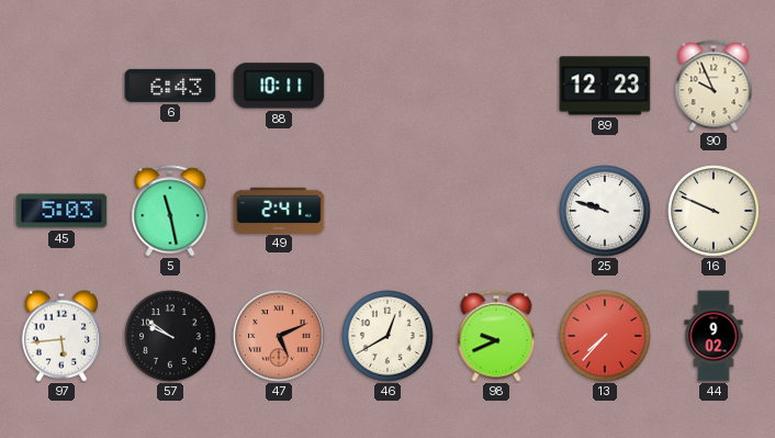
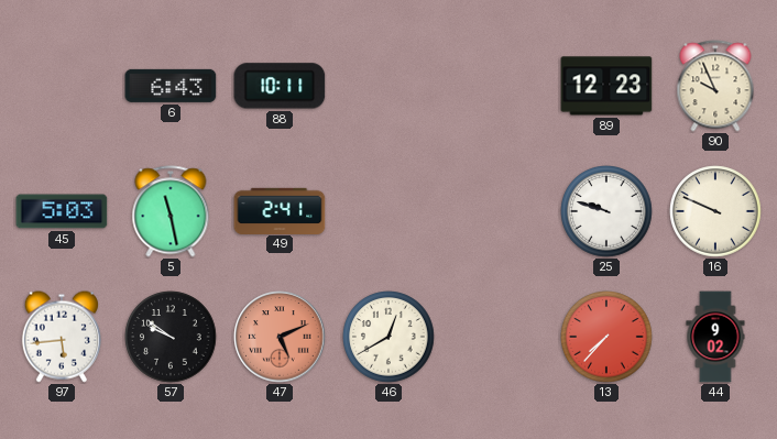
98: 9:41 -> none
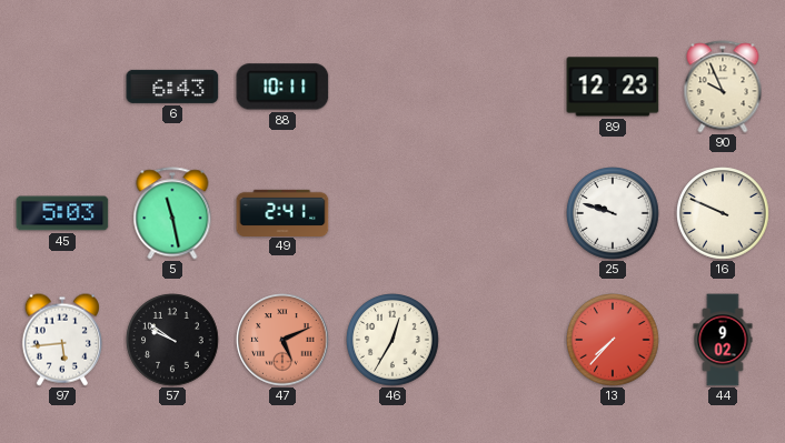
46: 12:40 -> 12:35
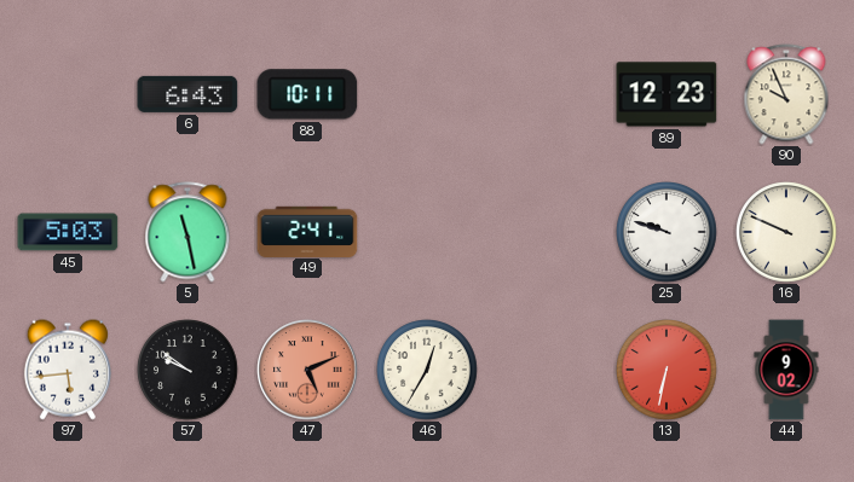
13: 7:37 -> 6:32
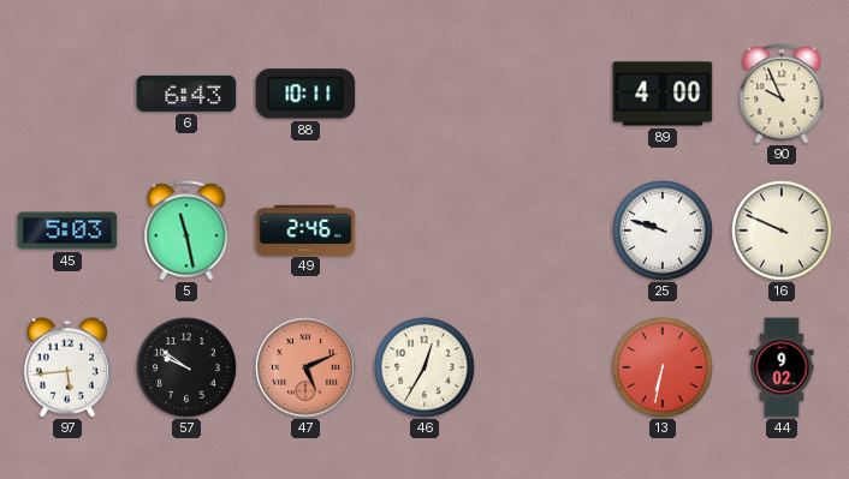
89: 12:23 -> 4:00
49: 2:41 -> 2:46
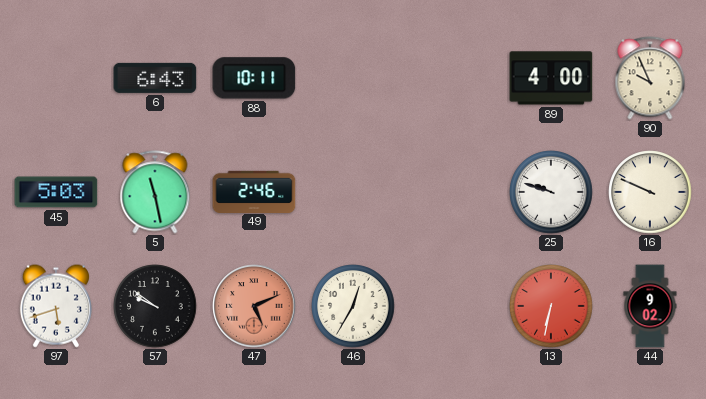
97: 5:44 -> 5:42
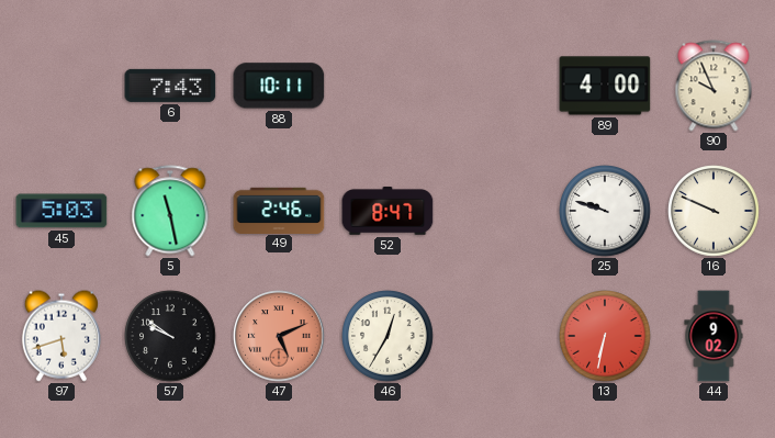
6: 6:43 -> 7:43
52: none -> 8:47
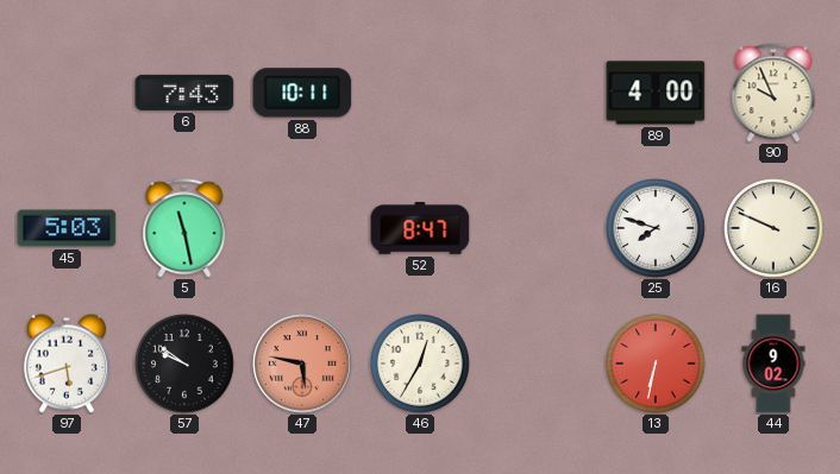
49: 2:46 -> none
25: 9:48 -> 7:48
47: 5:11 -> 5:47
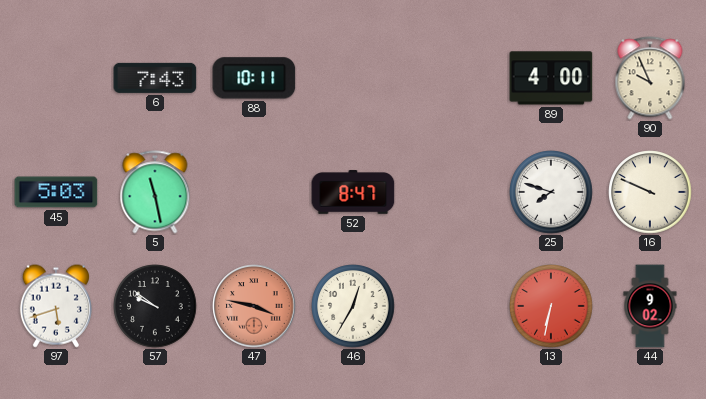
47: 5:47 -> 3:47
